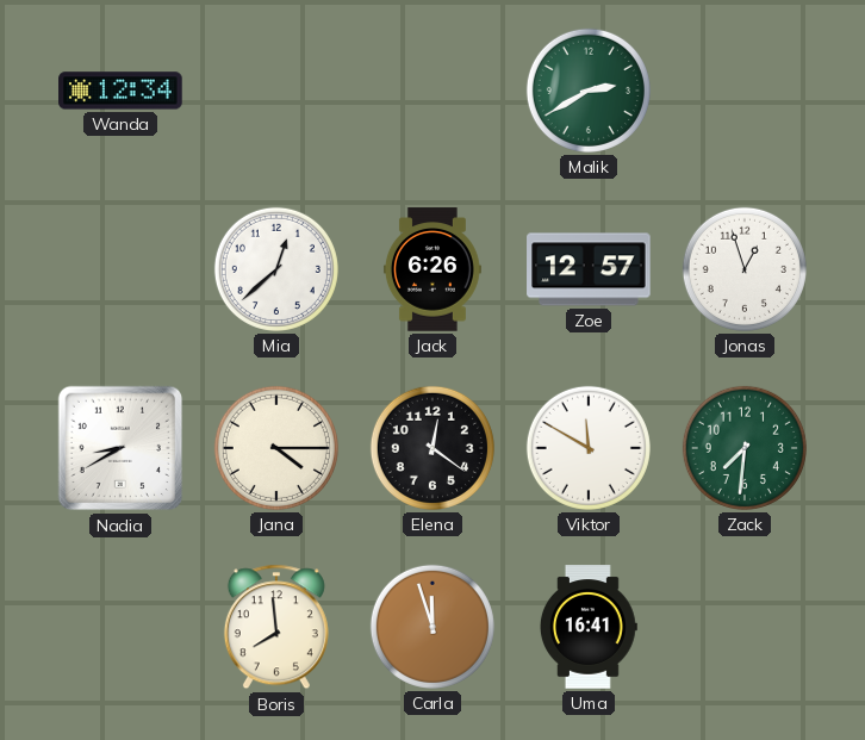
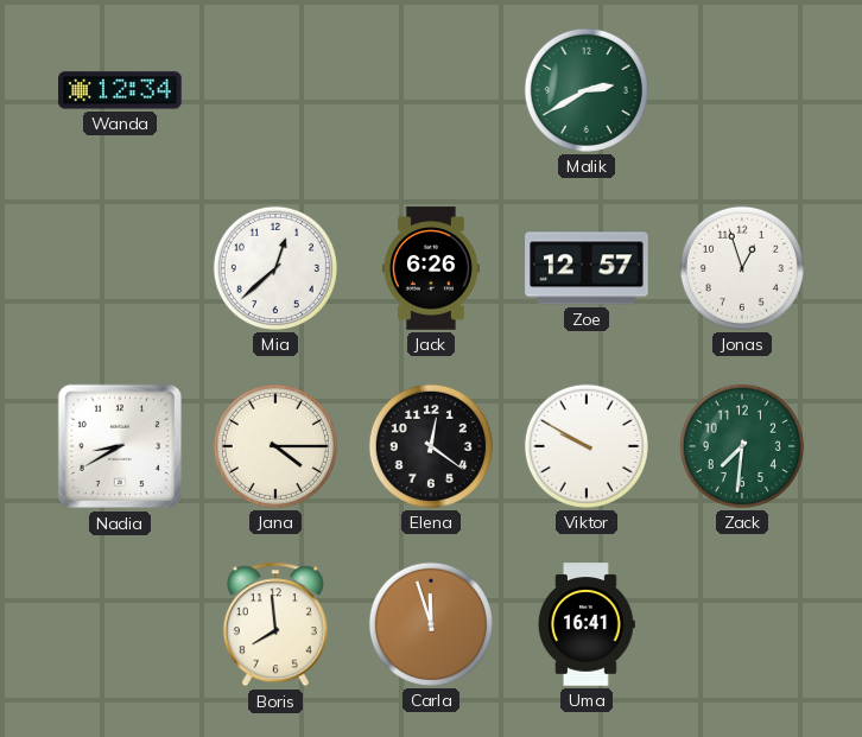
Viktor: 11:50 -> 9:50
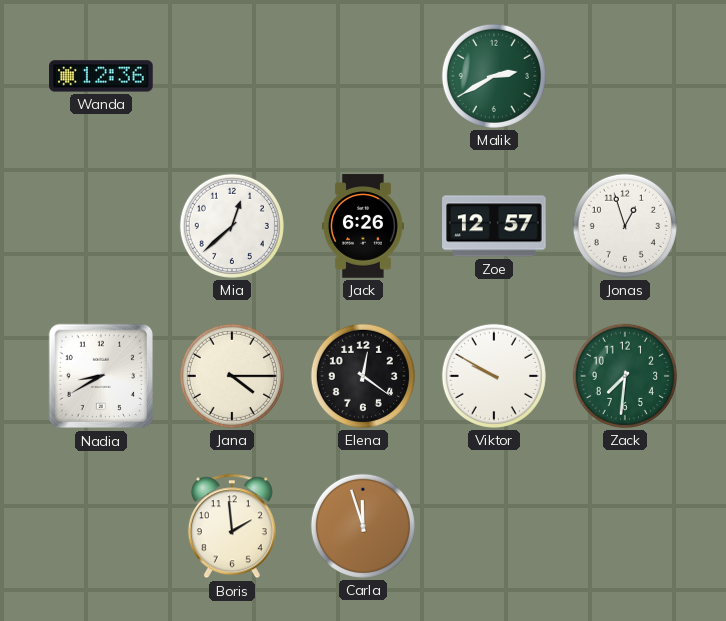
Wanda: 12:34 -> 12:36
Boris: 7:59 -> 1:59
Uma: 16:41 -> none
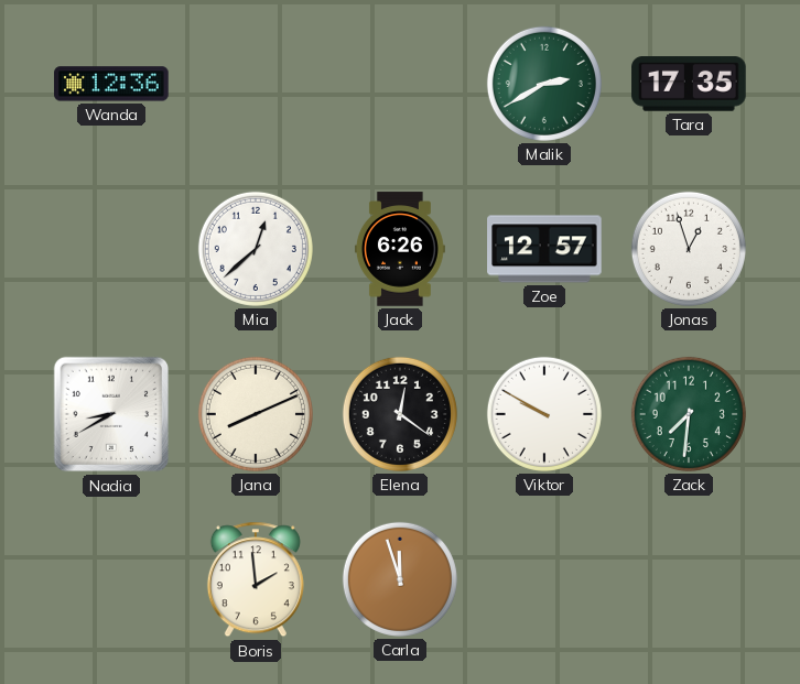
Tara: none -> 17:35
Jana: 4:15 -> 8:11
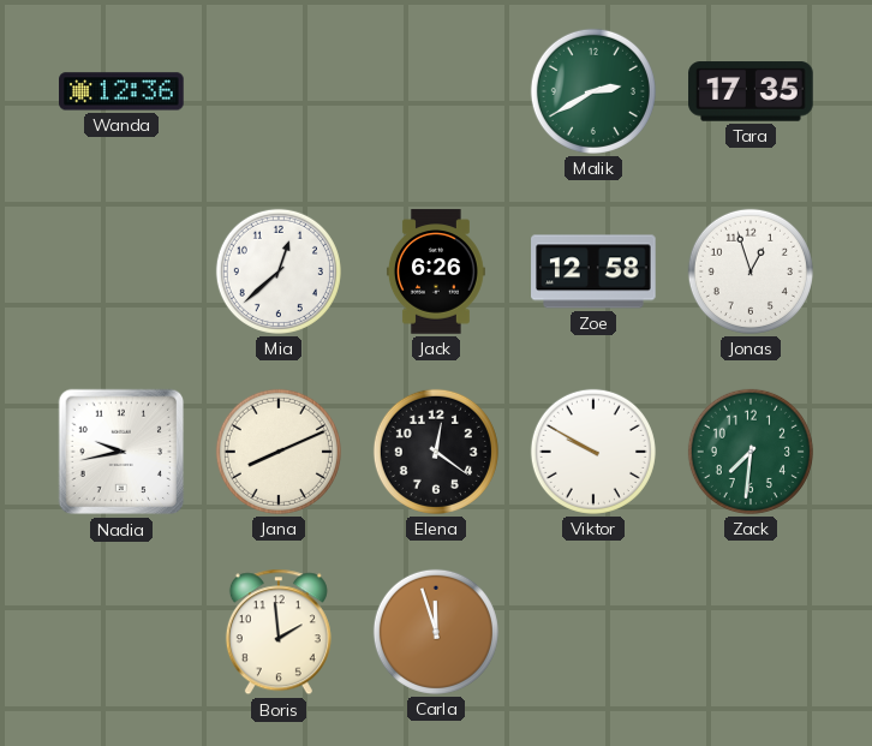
Zoe: 12:57 -> 12:58
Nadia: 8:40 -> 9:43
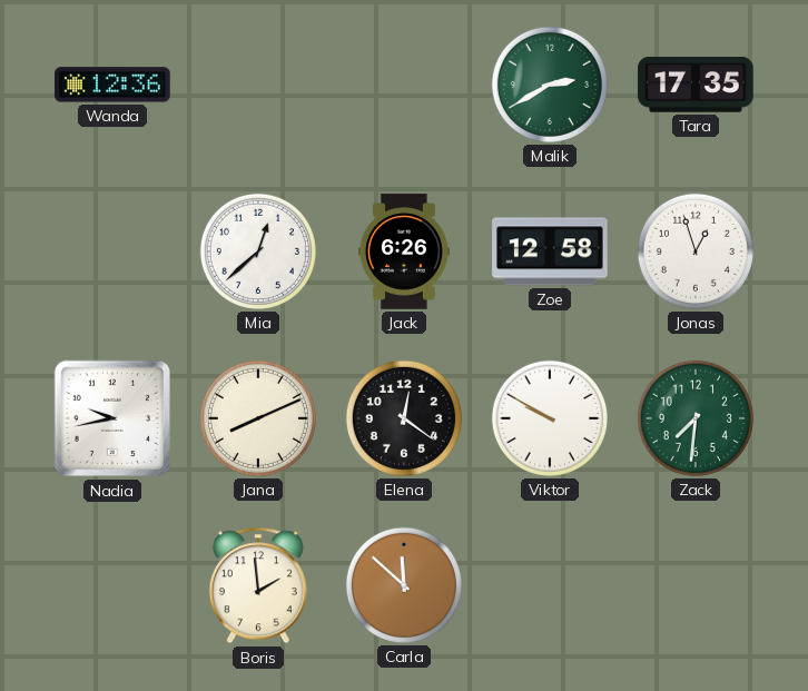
Carla: 11:57 -> 11:52
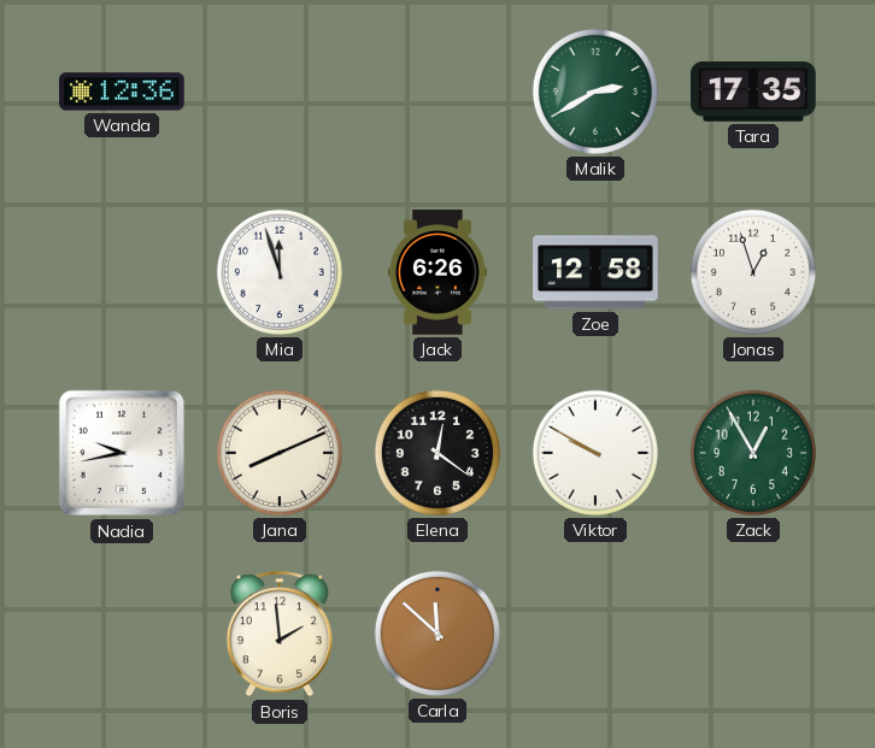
Mia: 12:38 -> 11:57
Zack: 7:31 -> 12:55
